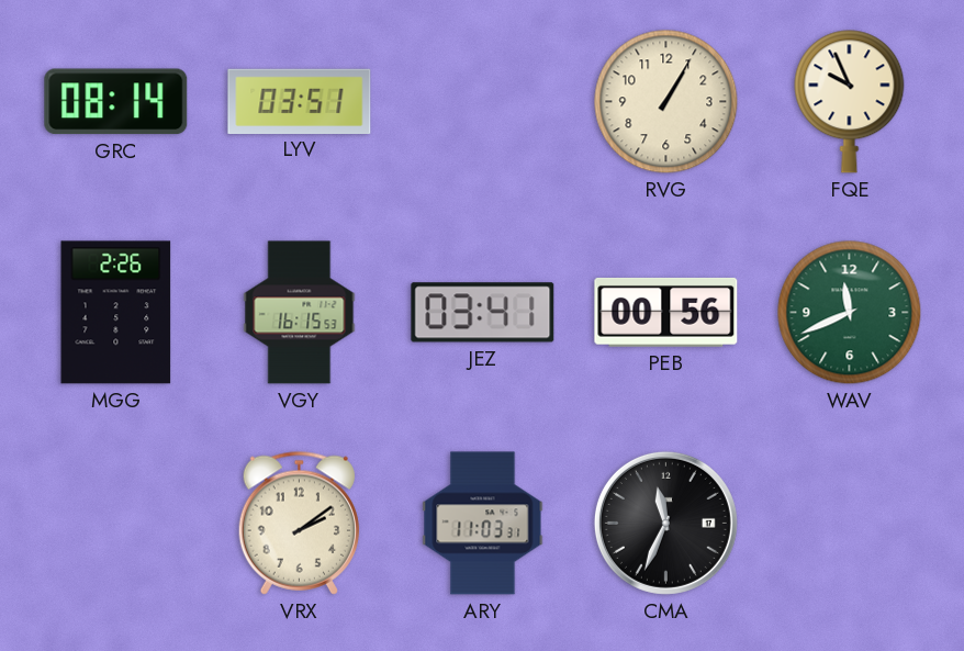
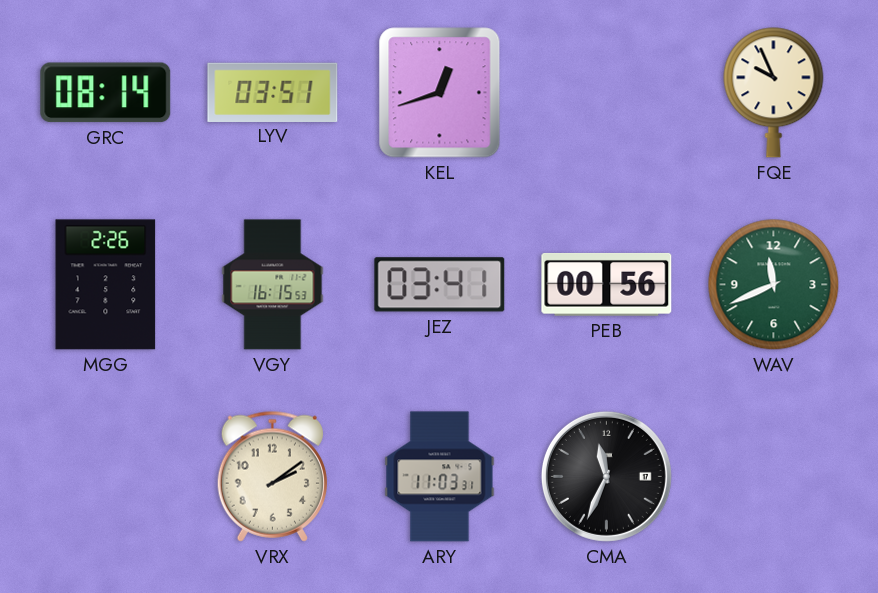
KEL: none -> 12:42
RVG: 1:05 -> none
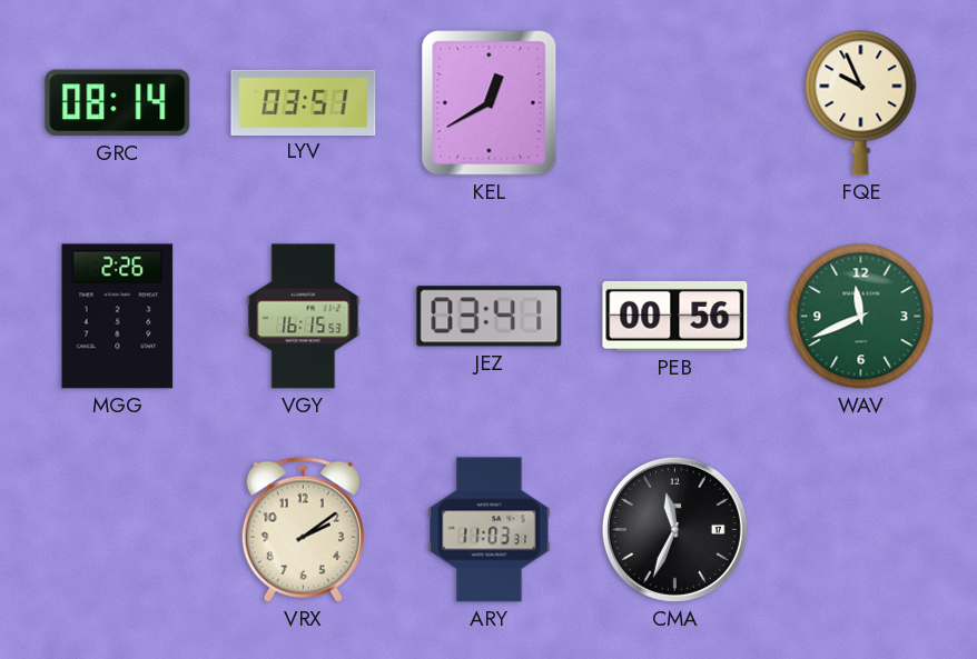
KEL: 12:42 -> 12:40
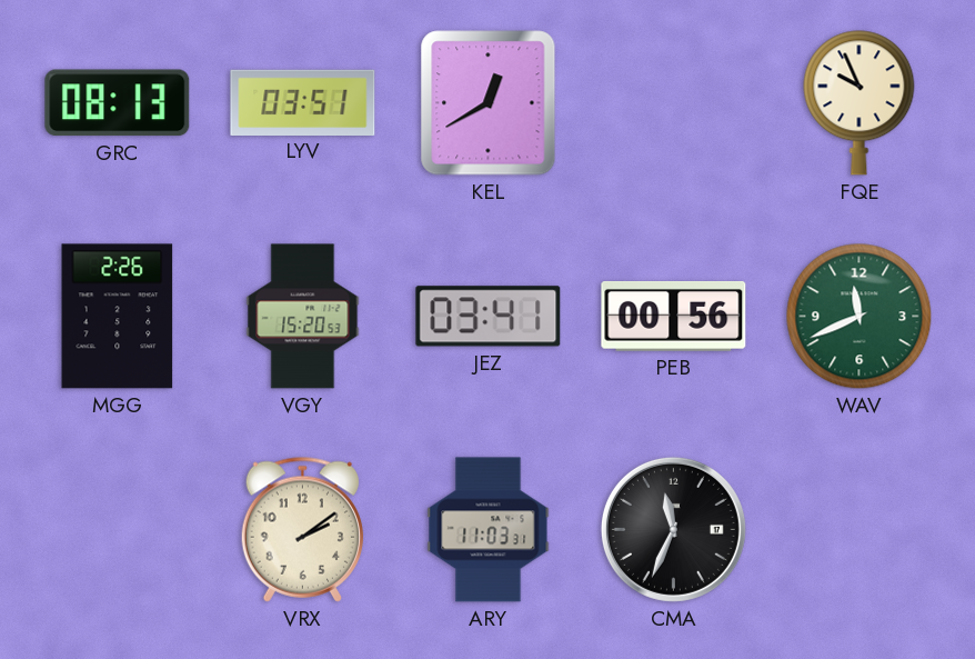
GRC: 08:14 -> 08:13
VGY: 16:15 -> 15:20
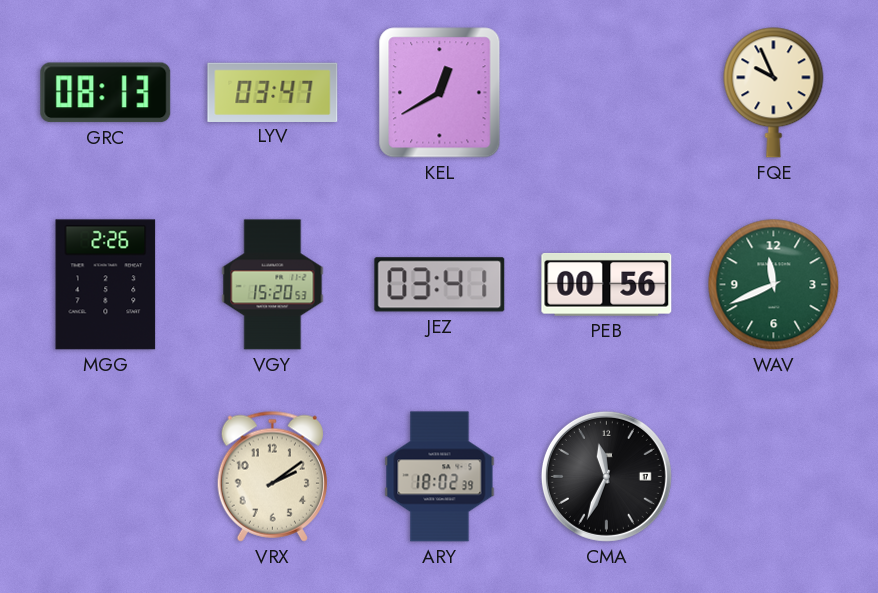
LYV: 03:51 -> 03:47
ARY: 11:03 -> 18:02
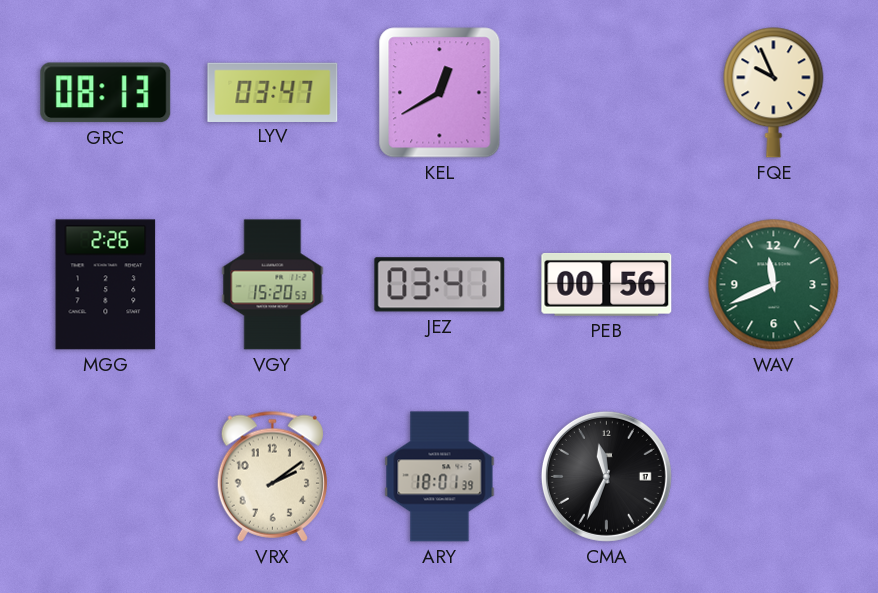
ARY: 18:02 -> 18:01
